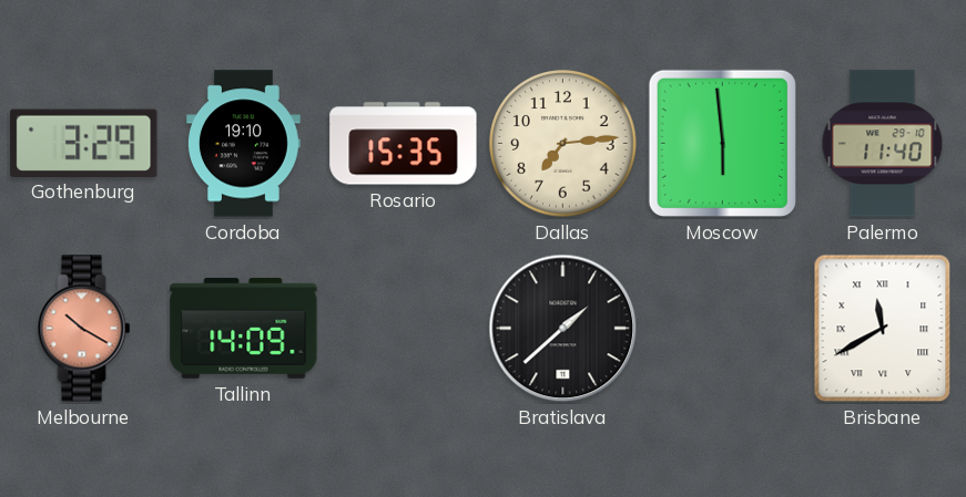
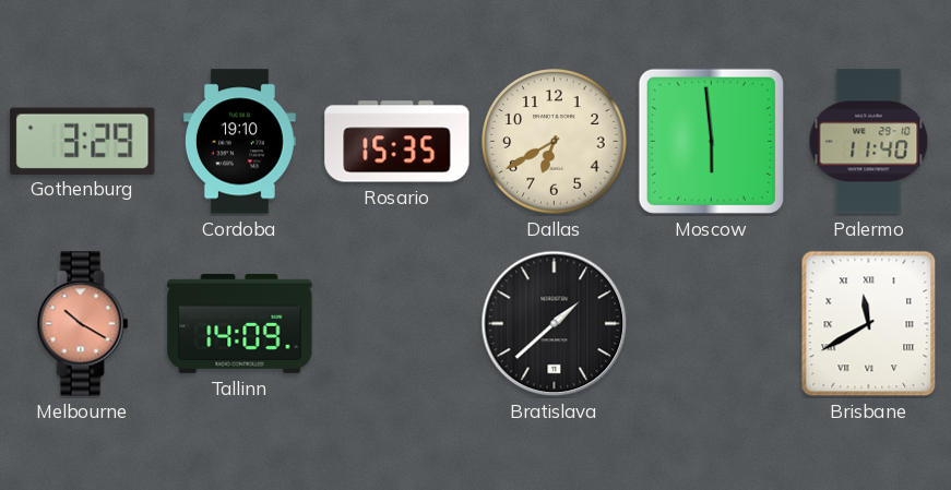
Dallas: 7:14 -> 6:40
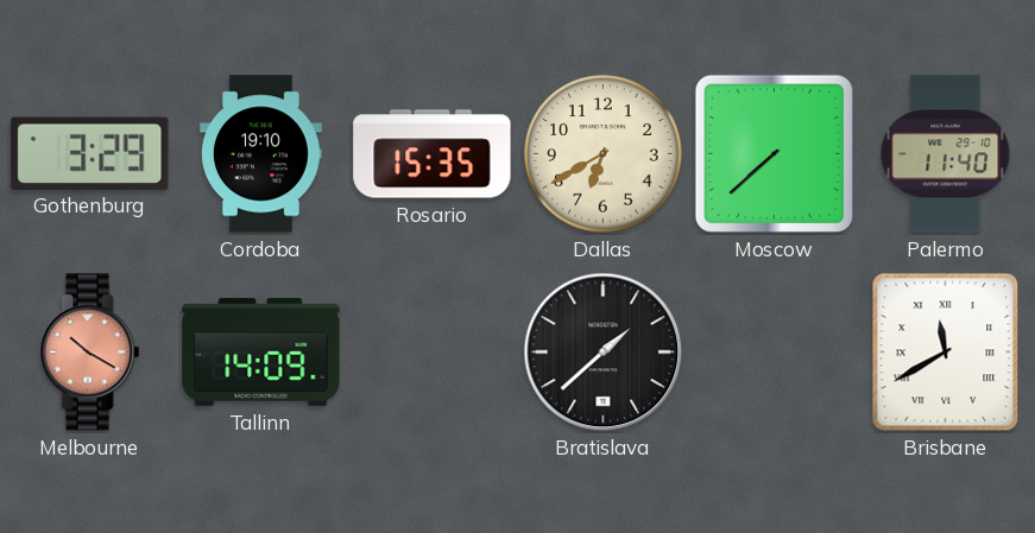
Moscow: 5:59 -> 7:38
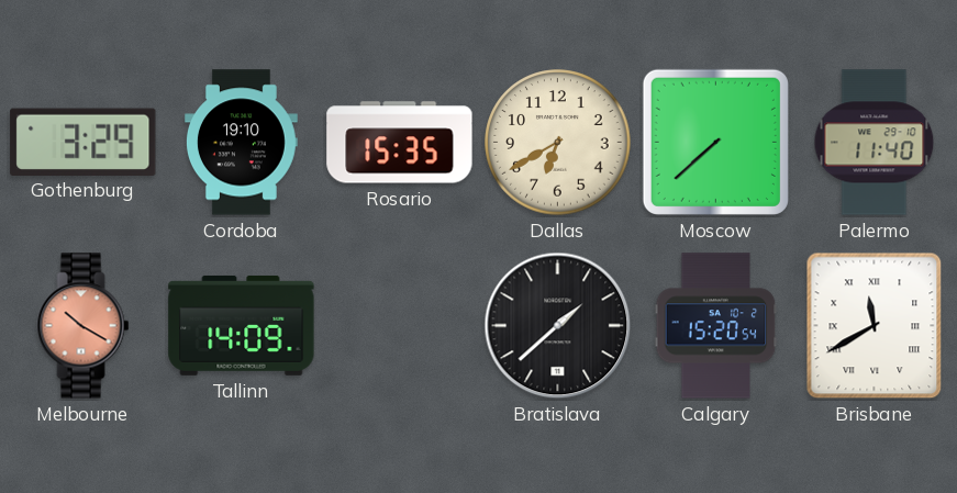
Calgary: none -> 15:20
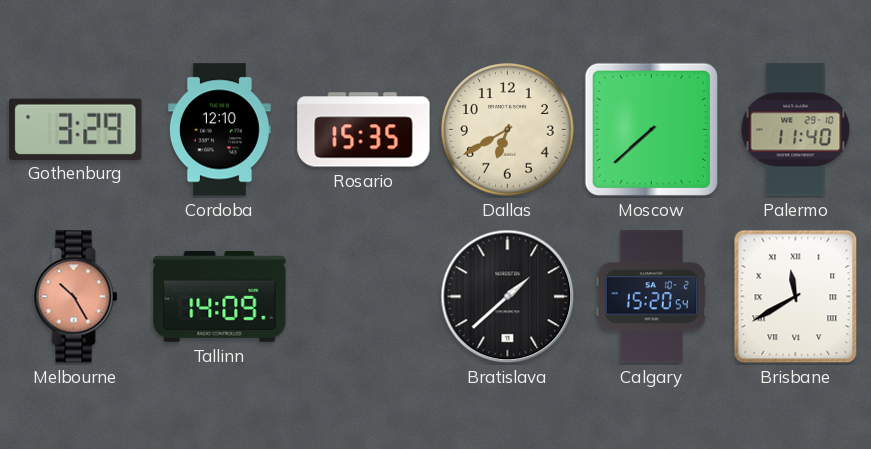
Cordoba: 19:10 -> 12:10
Melbourne: 10:20 -> 10:25
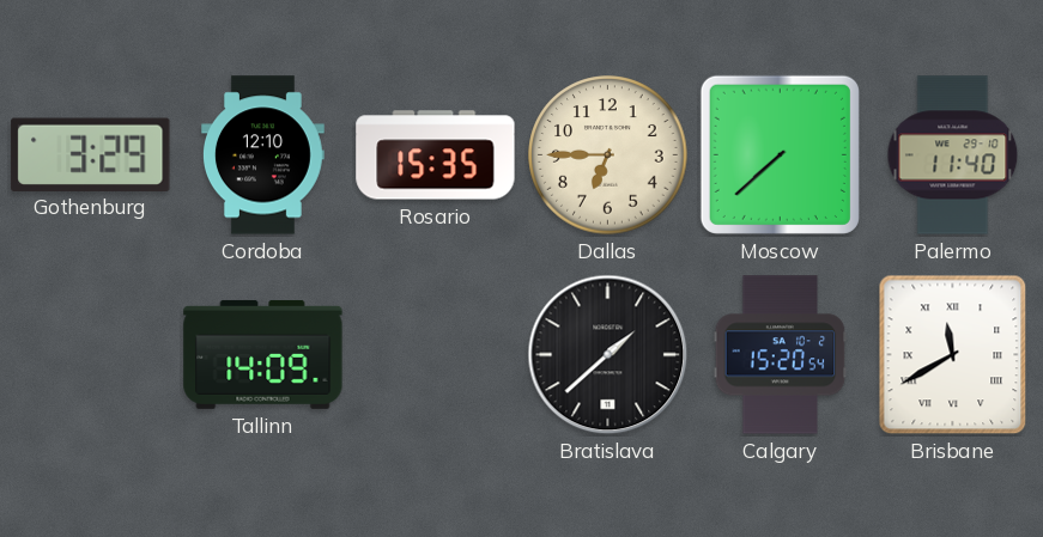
Dallas: 6:40 -> 6:45
Melbourne: 10:25 -> none
